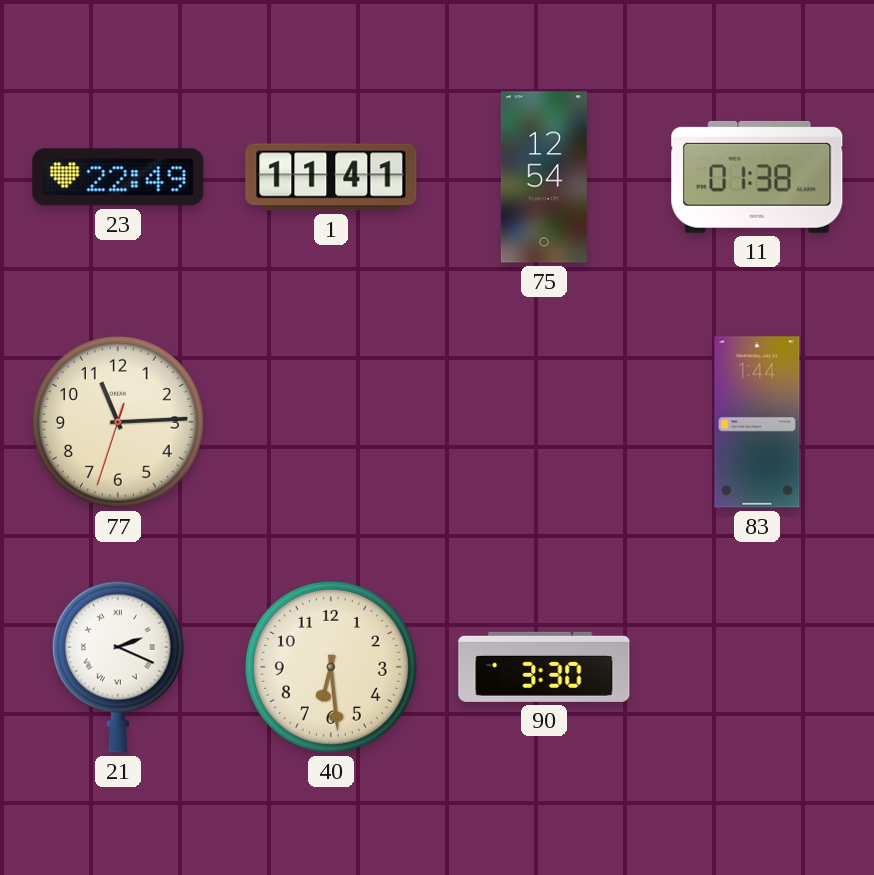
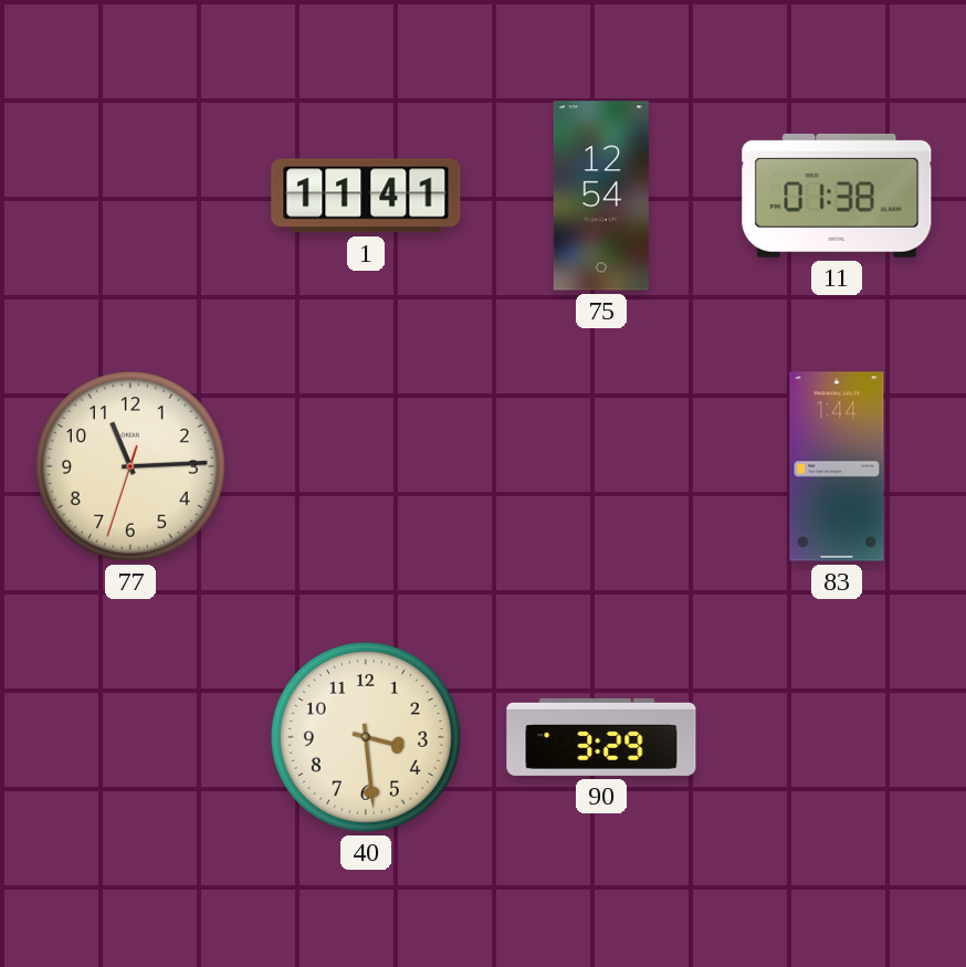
23: 22:49 -> none
21: 2:19 -> none
40: 6:29 -> 3:29
90: 3:30 -> 3:29
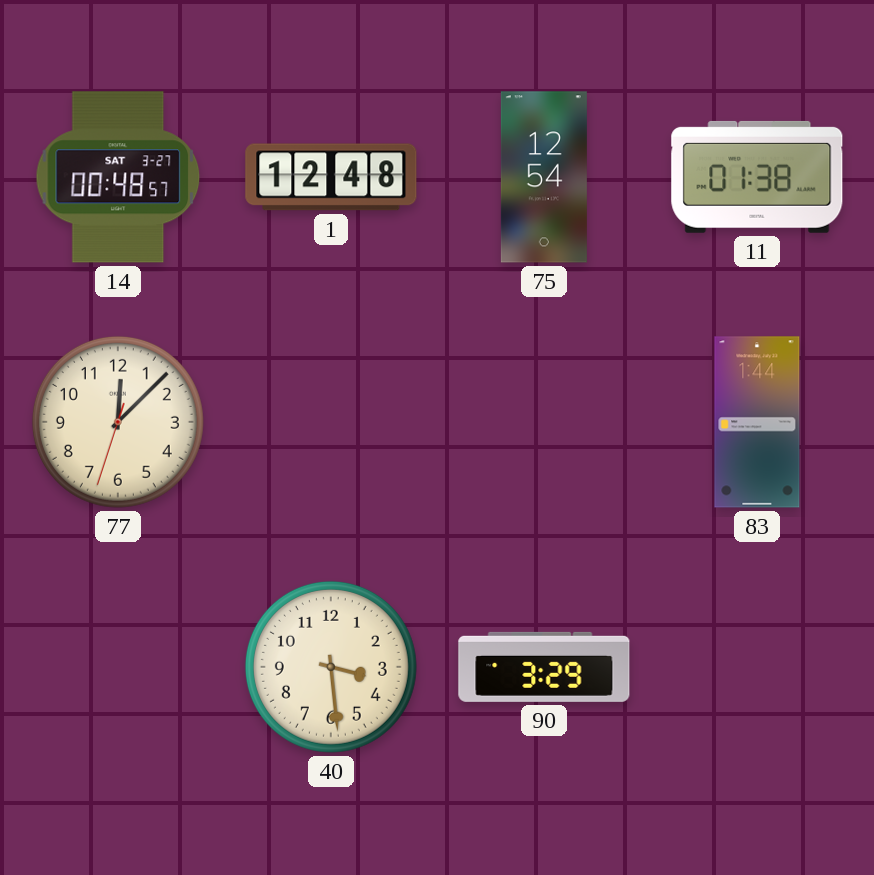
14: none -> 00:48
1: 11:41 -> 12:48
77: 11:14 -> 12:07
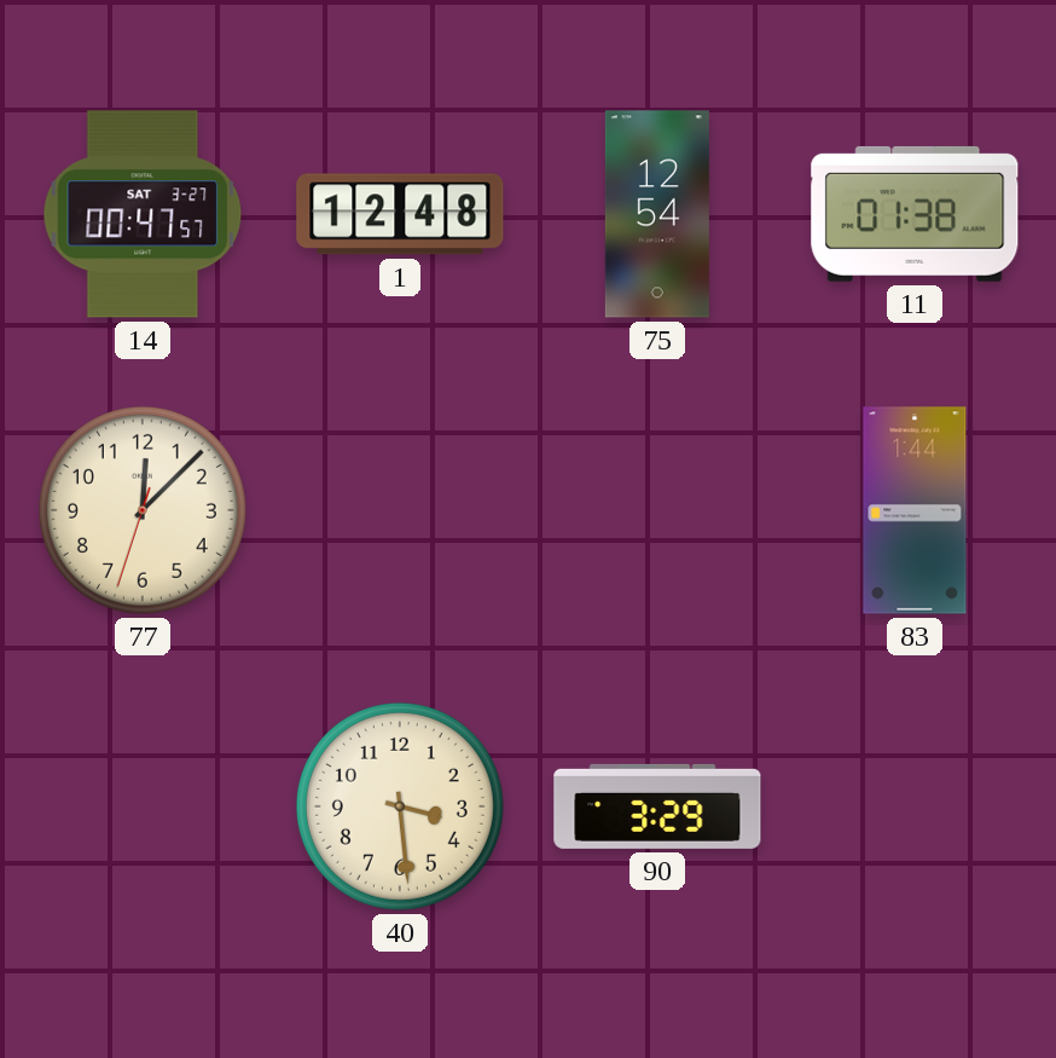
14: 00:48 -> 00:47
